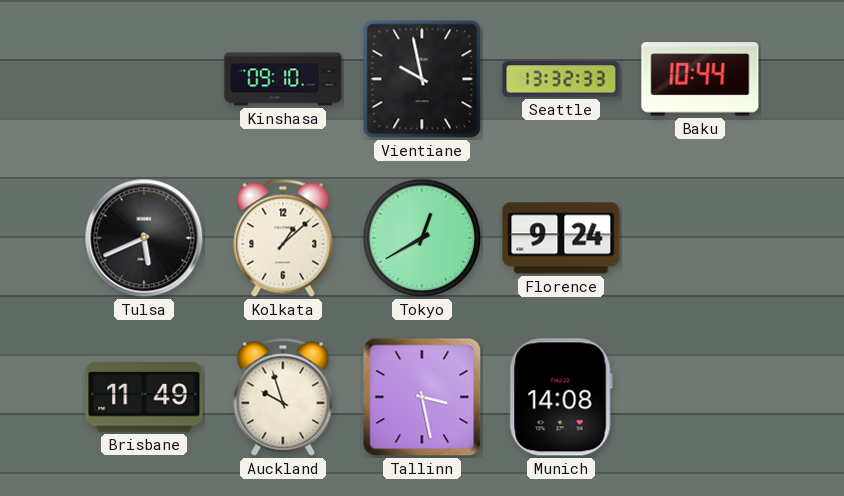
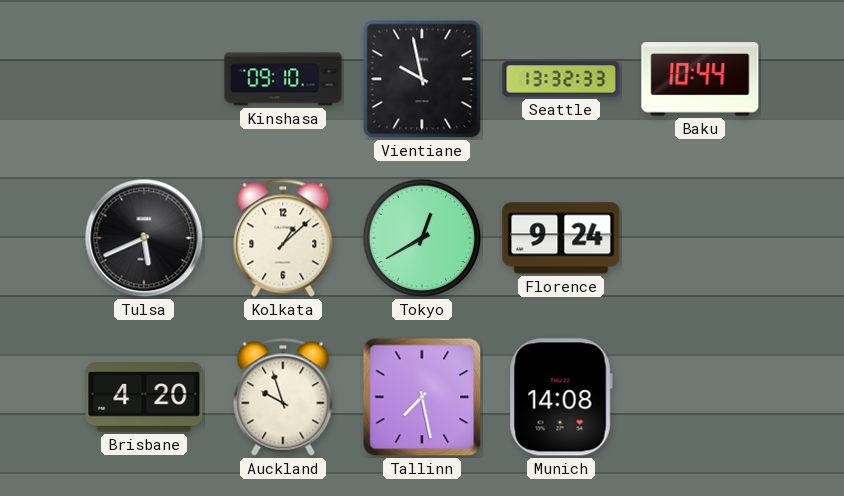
Brisbane: 11:49 -> 4:20
Tallinn: 3:28 -> 7:28
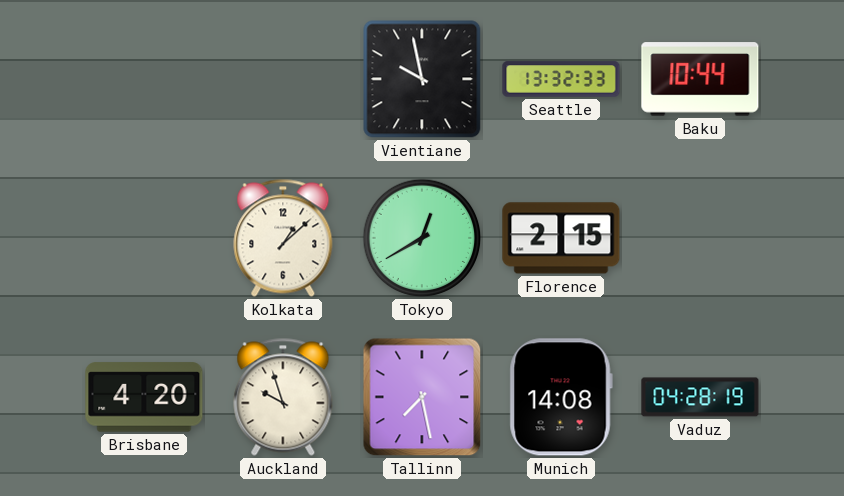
Kinshasa: 09:10 -> none
Tulsa: 5:41 -> none
Florence: 9:24 -> 2:15
Vaduz: none -> 04:28
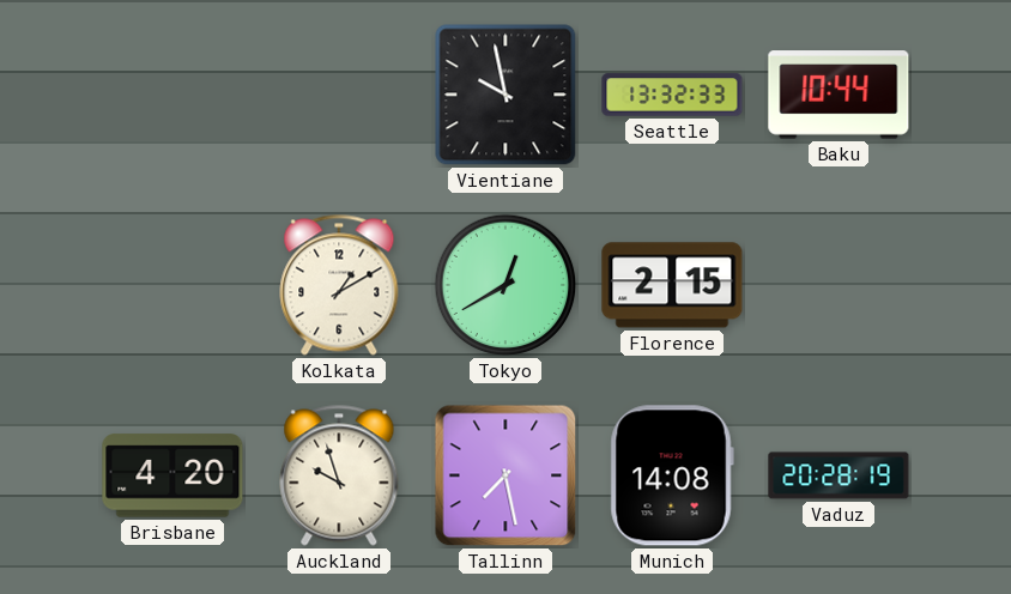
Kolkata: 1:08 -> 1:10
Vaduz: 04:28 -> 20:28
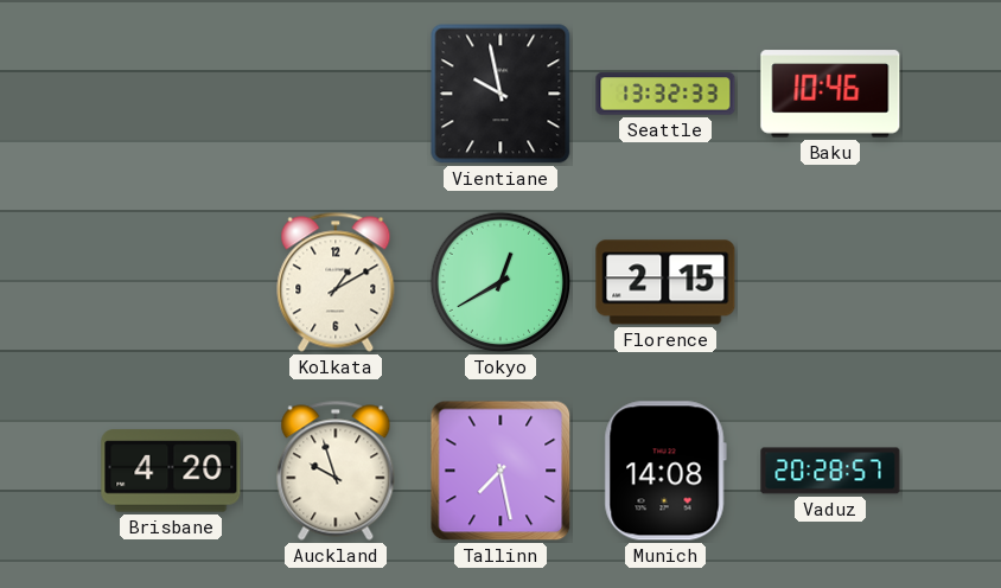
Baku: 10:44 -> 10:46
Vaduz: 20:28:19 -> 20:28:57
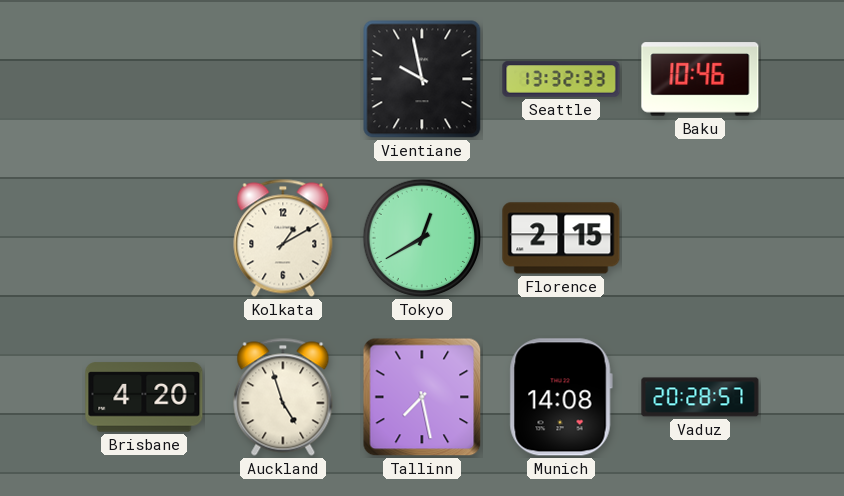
Auckland: 9:57 -> 4:57
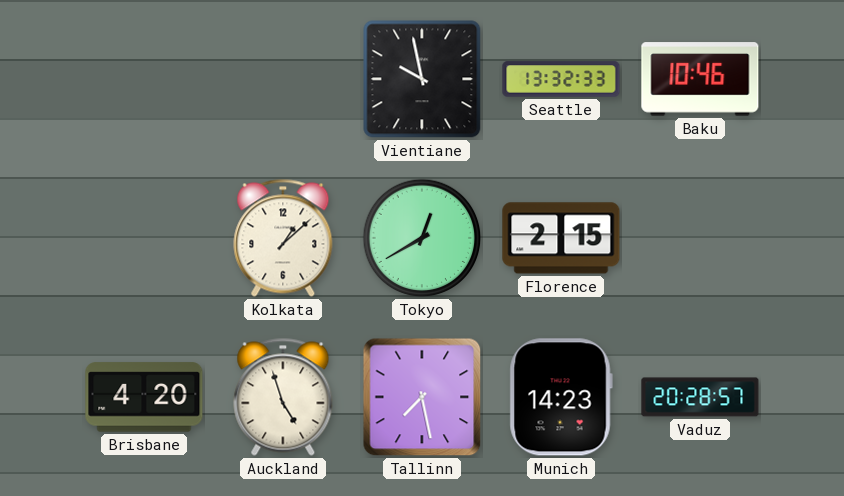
Kolkata: 1:10 -> 1:08
Munich: 14:08 -> 14:23
